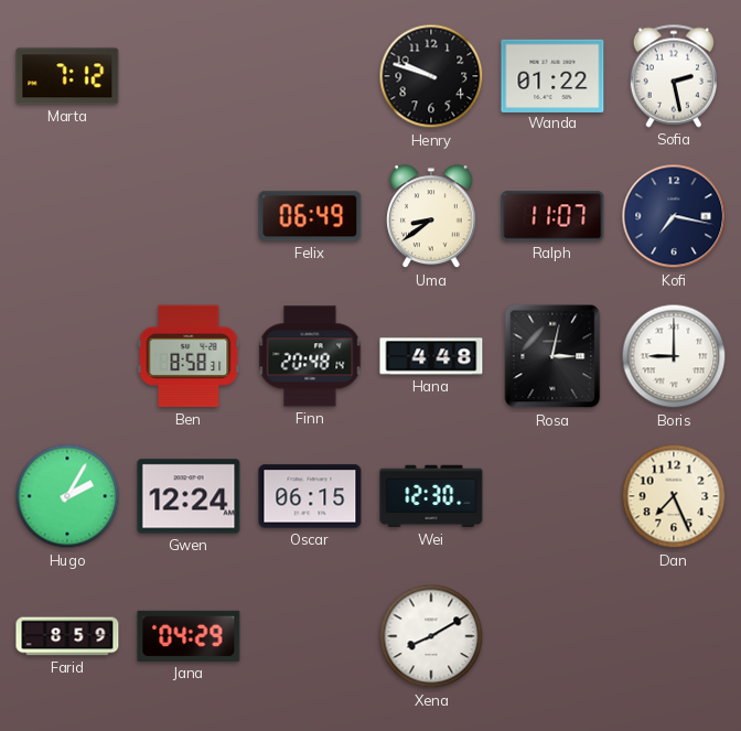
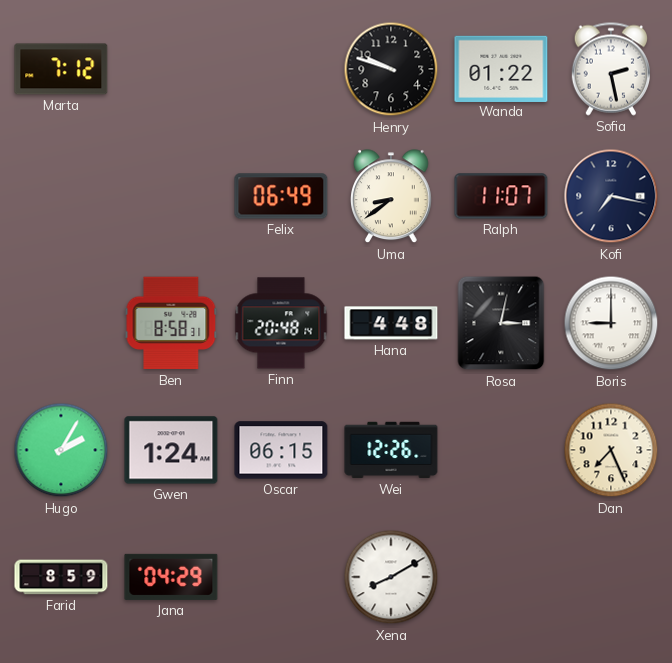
Gwen: 12:24 -> 1:24
Wei: 12:30 -> 12:26
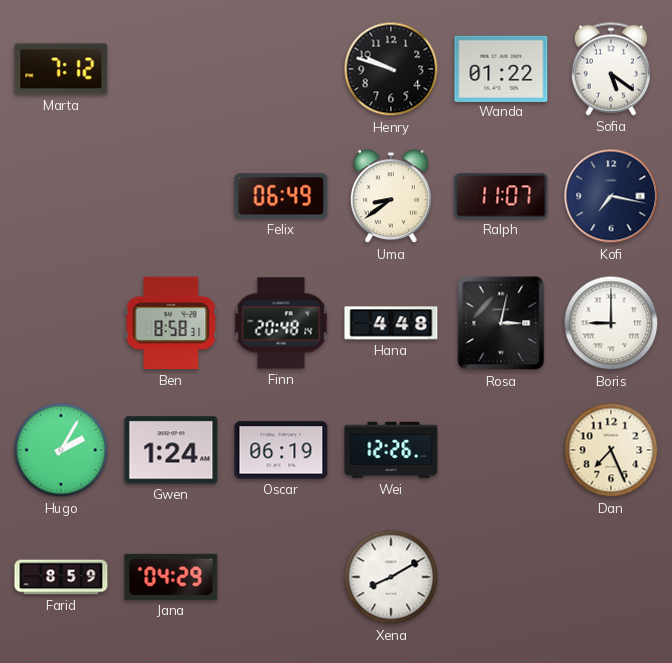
Sofia: 2:28 -> 5:21
Oscar: 06:15 -> 06:19
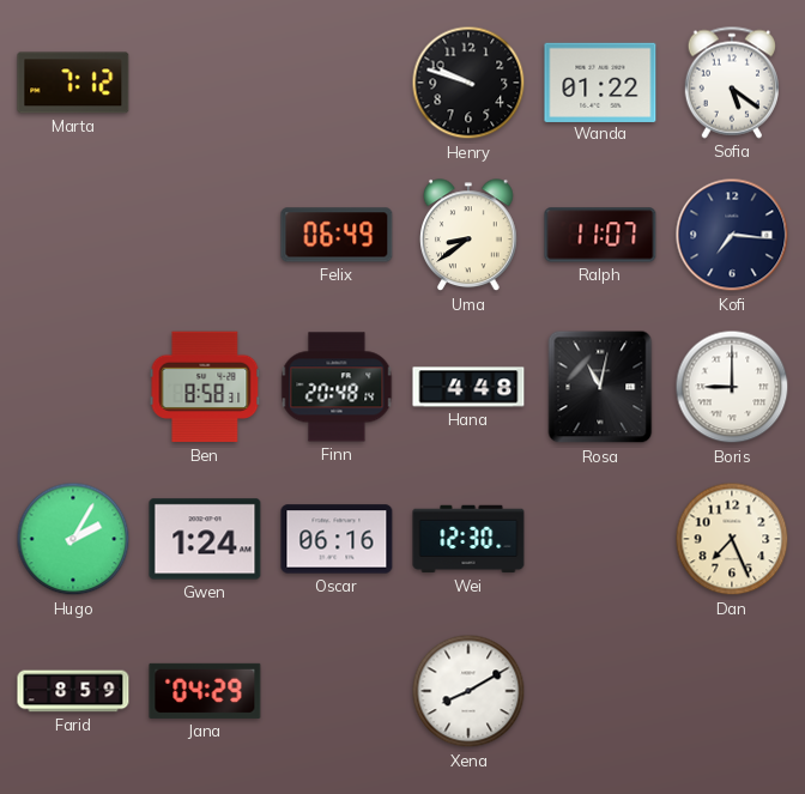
Kofi: 7:17 -> 7:16
Rosa: 3:02 -> 11:02
Oscar: 06:19 -> 06:16
Wei: 12:26 -> 12:30
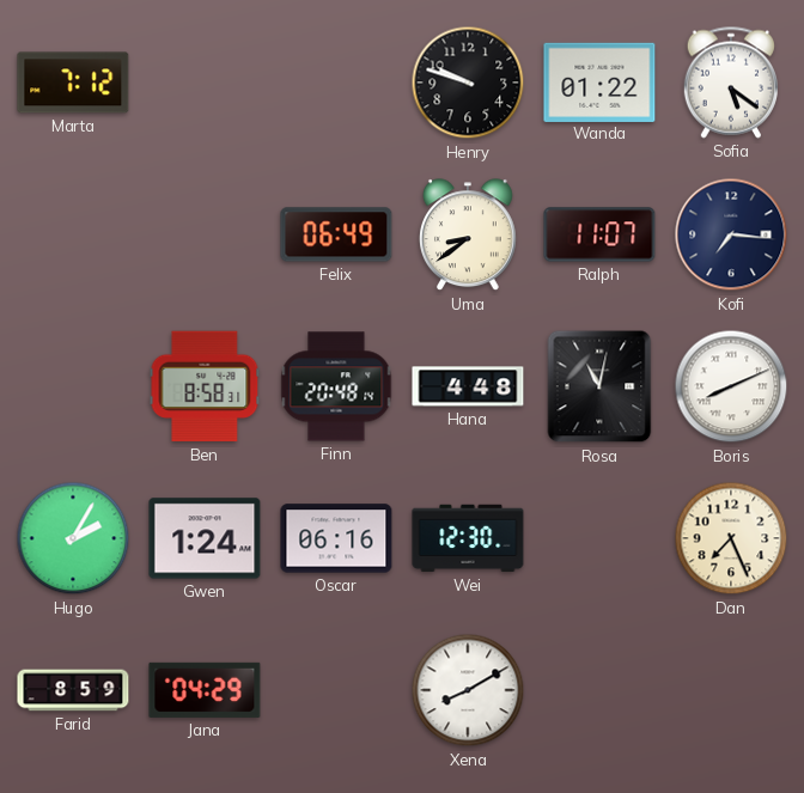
Boris: 9:00 -> 8:11
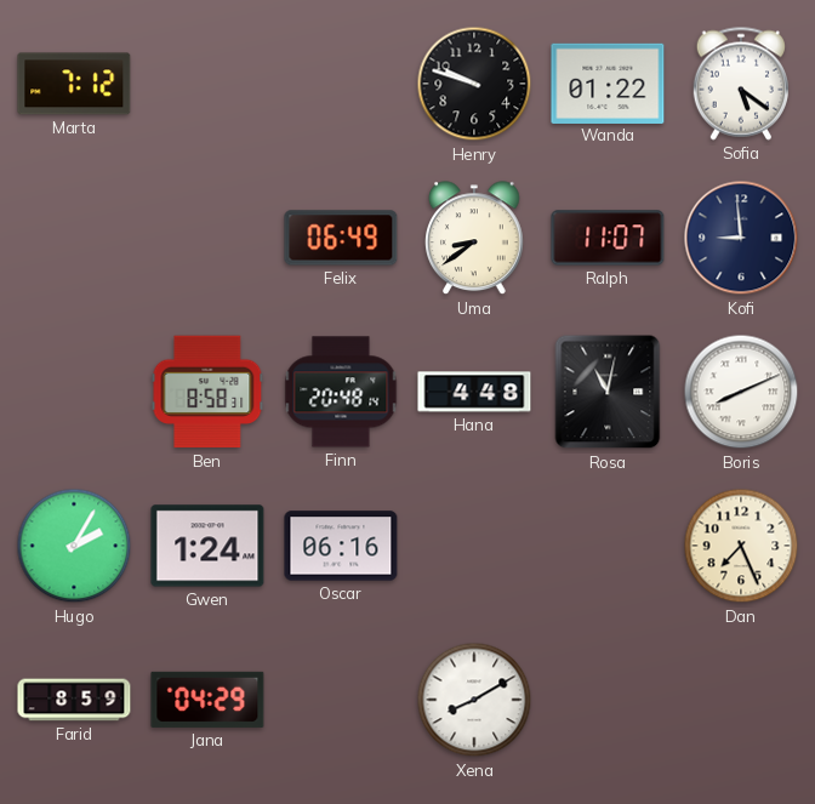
Kofi: 7:16 -> 8:59
Wei: 12:30 -> none
